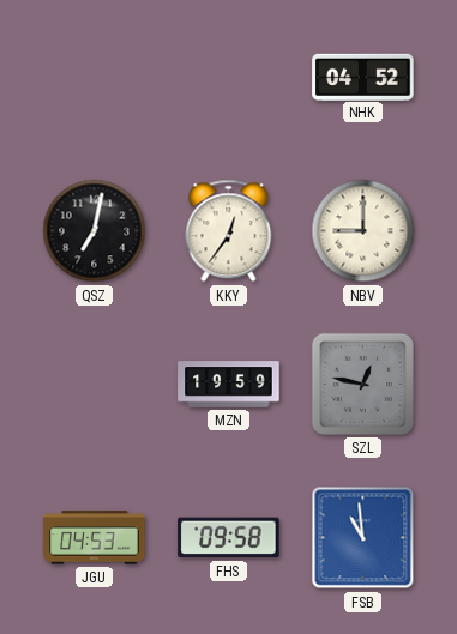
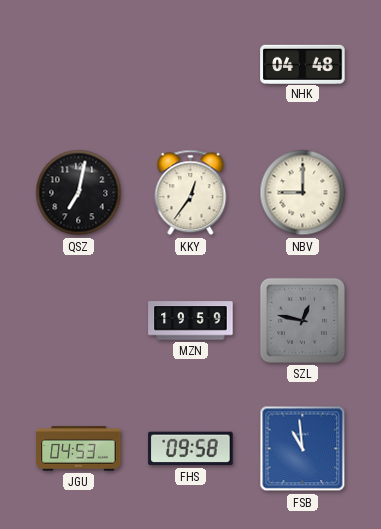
NHK: 04:52 -> 04:48
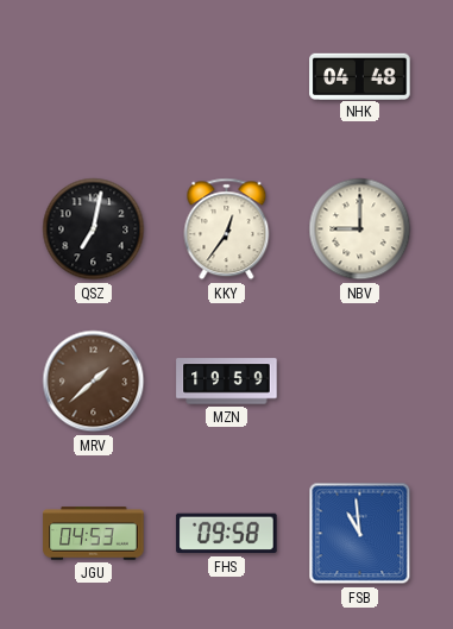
MRV: none -> 1:38
SZL: 12:47 -> none
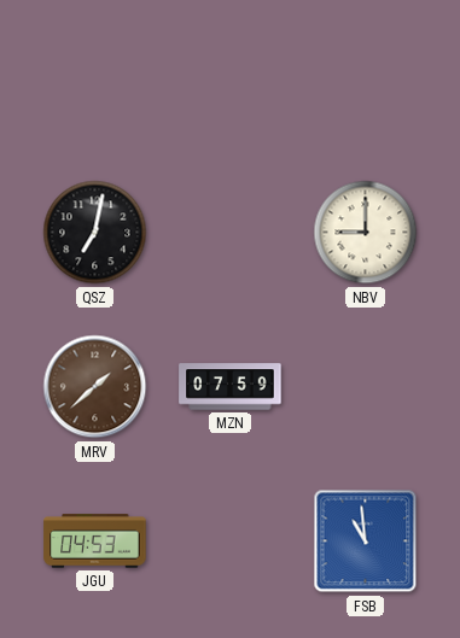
NHK: 04:48 -> none
KKY: 12:36 -> none
MZN: 19:59 -> 07:59
FHS: 09:58 -> none
